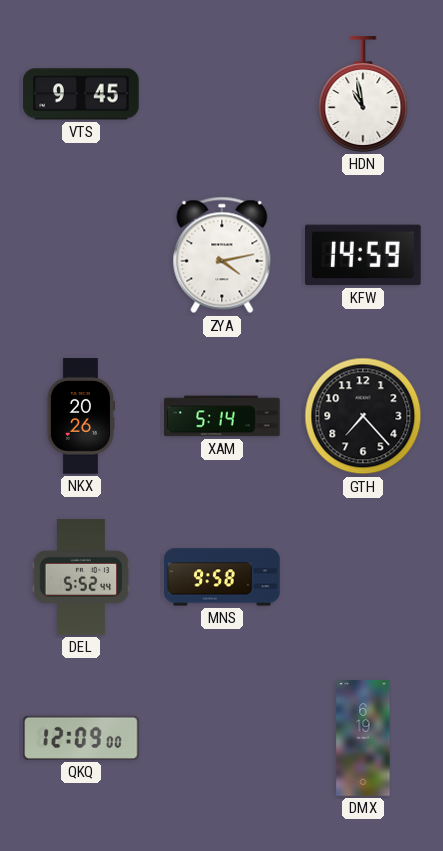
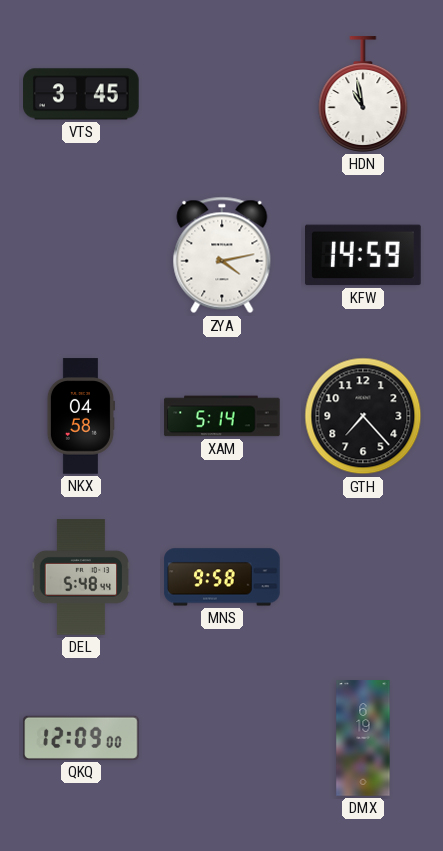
VTS: 9:45 -> 3:45
NKX: 20:26 -> 04:58
DEL: 5:52 -> 5:48
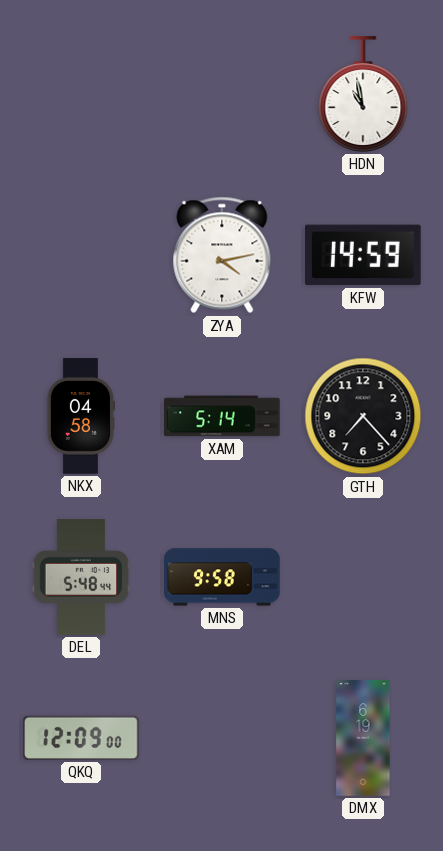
VTS: 3:45 -> none
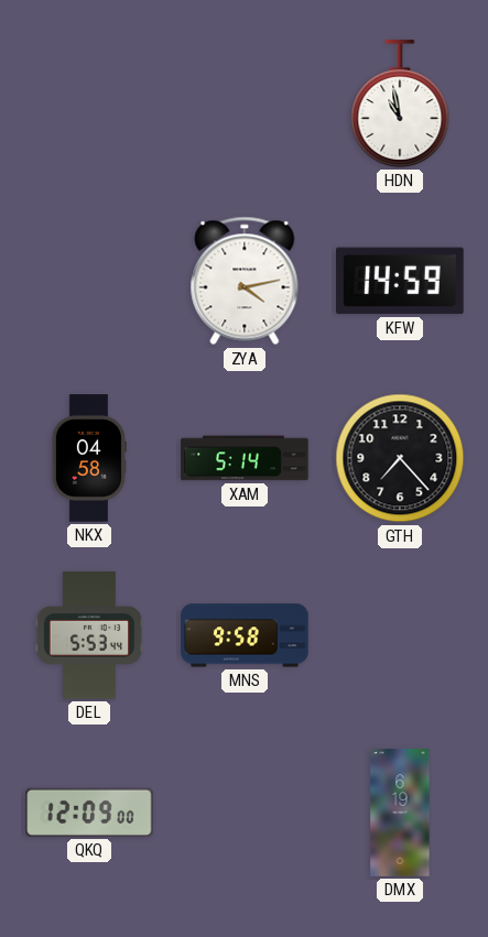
DEL: 5:48 -> 5:53
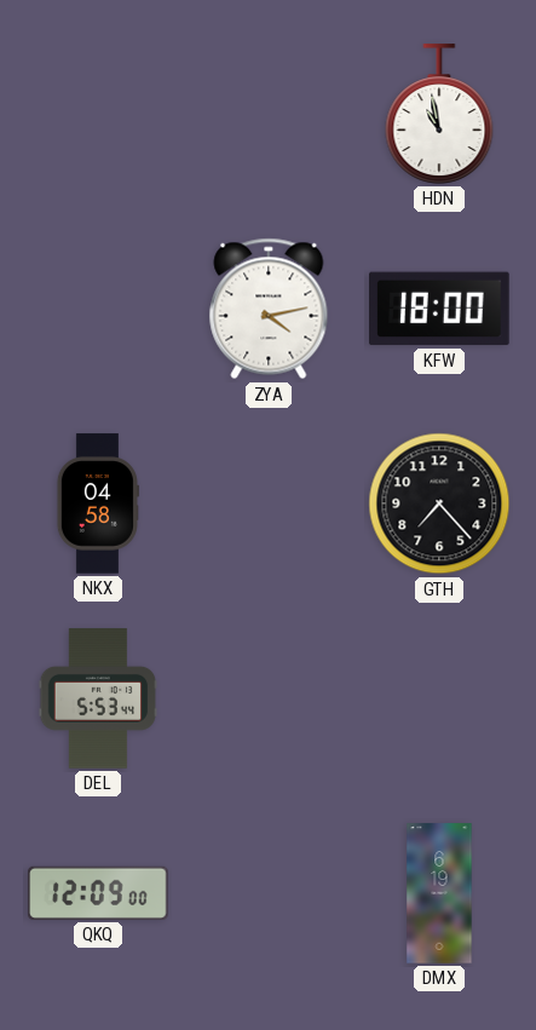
KFW: 14:59 -> 18:00
XAM: 5:14 -> none
MNS: 9:58 -> none
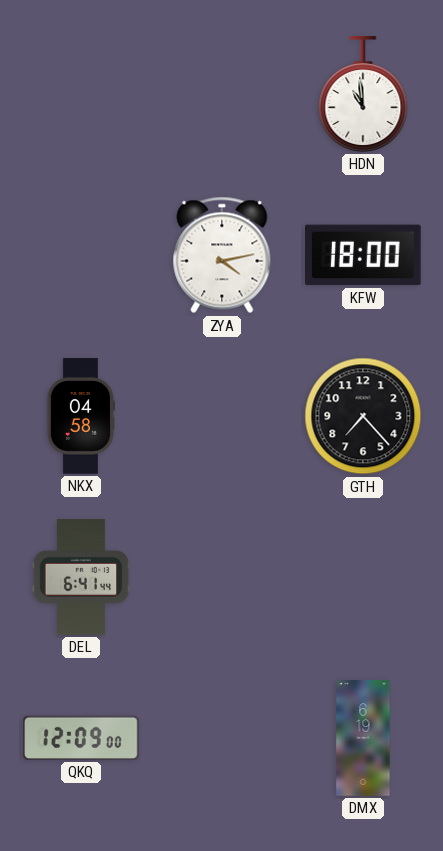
HDN: 10:58 -> 10:59
DEL: 5:53 -> 6:41
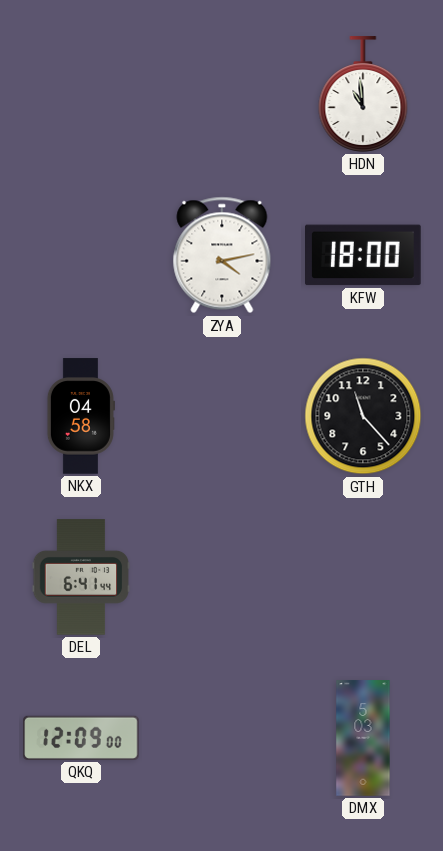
GTH: 7:23 -> 11:23
DMX: 6:19 -> 5:03
